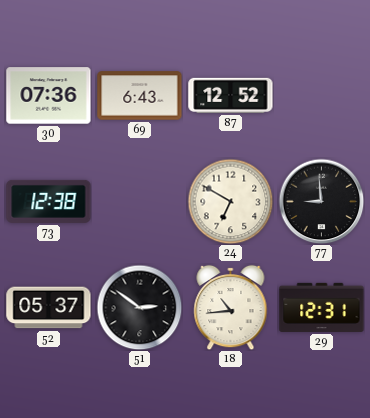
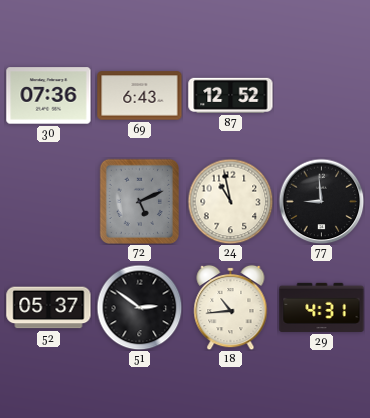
73: 12:38 -> none
72: none -> 5:11
24: 6:50 -> 10:58
29: 12:31 -> 4:31
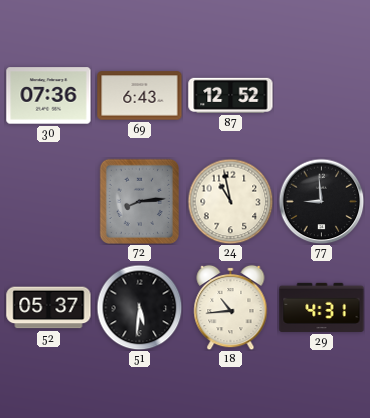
72: 5:11 -> 8:14
51: 2:51 -> 5:31
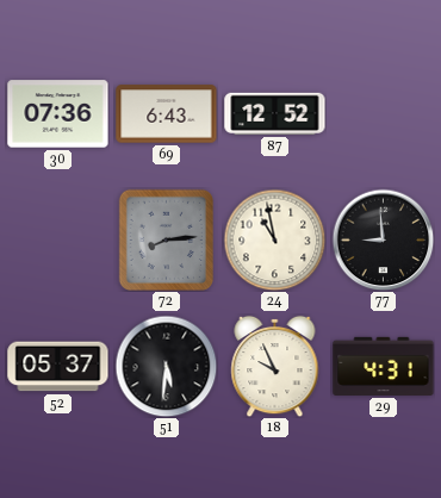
18: 10:44 -> 9:56
